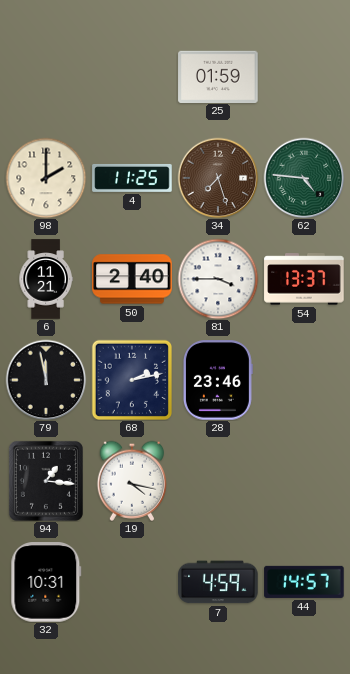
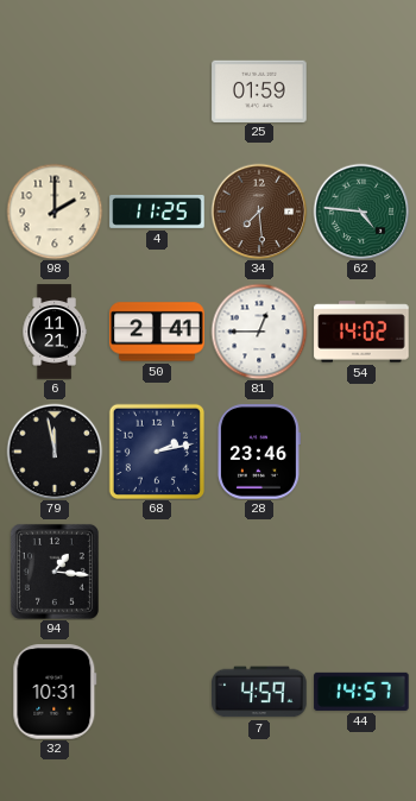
34: 7:27 -> 7:29
50: 2:40 -> 2:41
81: 3:45 -> 12:45
54: 13:37 -> 14:02
19: 4:17 -> none
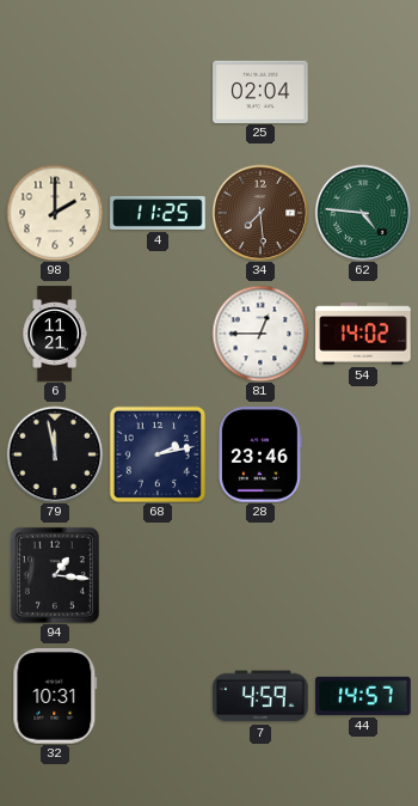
25: 01:59 -> 02:04
50: 2:41 -> none
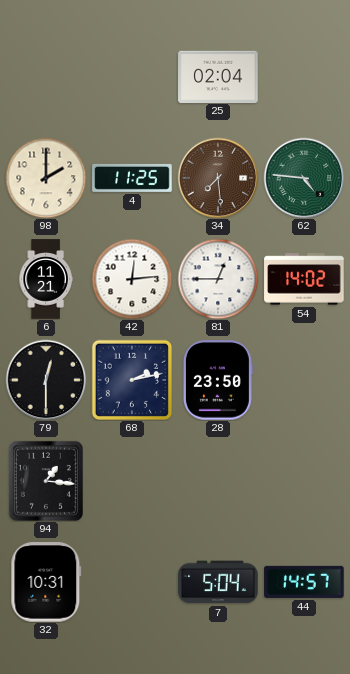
42: none -> 12:14
79: 11:58 -> 12:30
28: 23:46 -> 23:50
7: 4:59 -> 5:04
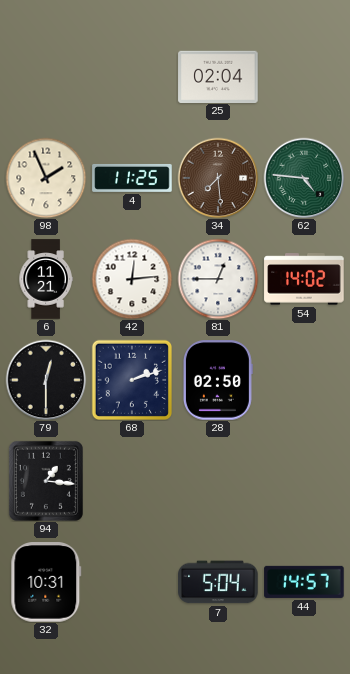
98: 2:00 -> 1:56
68: 2:13 -> 2:12
28: 23:50 -> 02:50
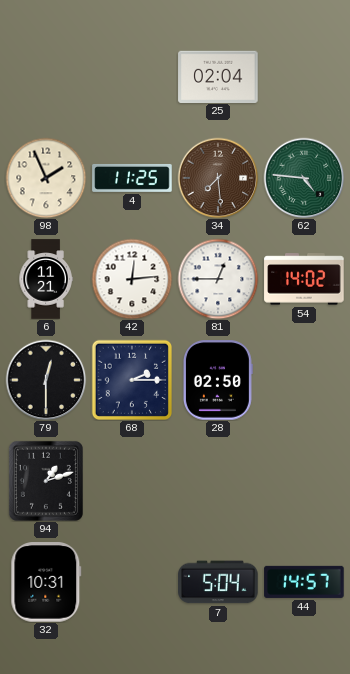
68: 2:12 -> 2:15
94: 1:16 -> 1:12
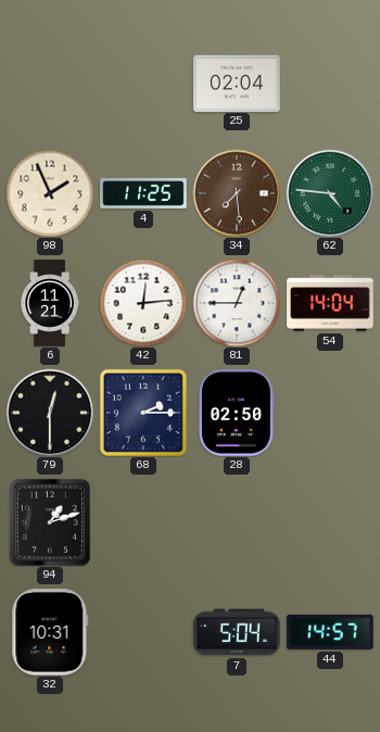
54: 14:02 -> 14:04
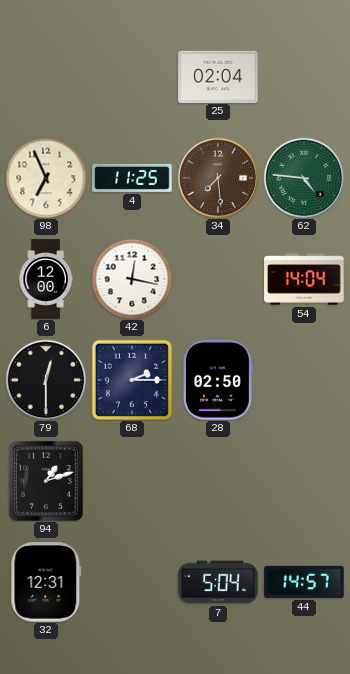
98: 1:56 -> 6:56
6: 11:21 -> 12:00
42: 12:14 -> 12:17
81: 12:45 -> none
32: 10:31 -> 12:31
